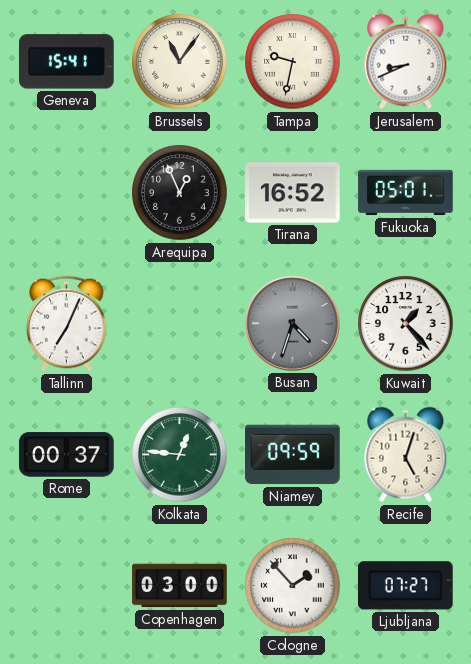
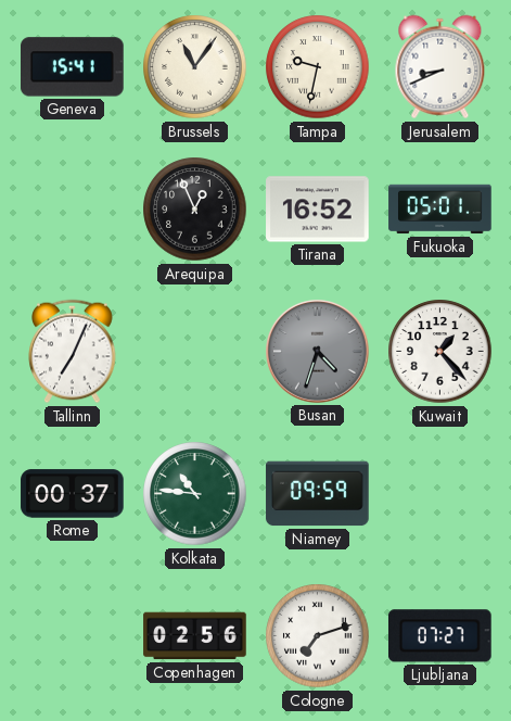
Kolkata: 12:46 -> 10:46
Recife: 5:03 -> none
Copenhagen: 03:00 -> 02:56
Cologne: 1:53 -> 7:12
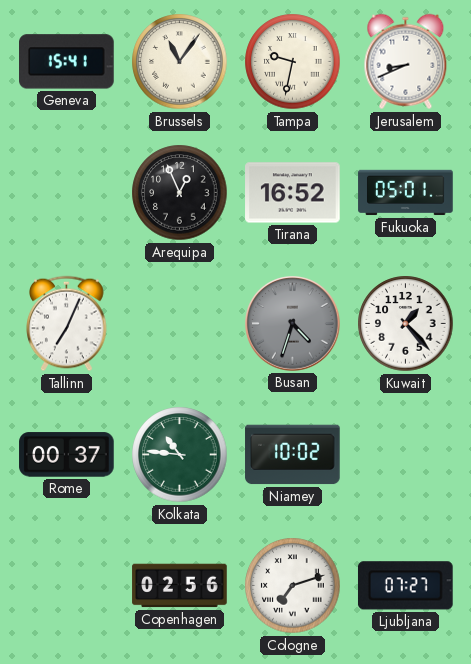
Niamey: 09:59 -> 10:02
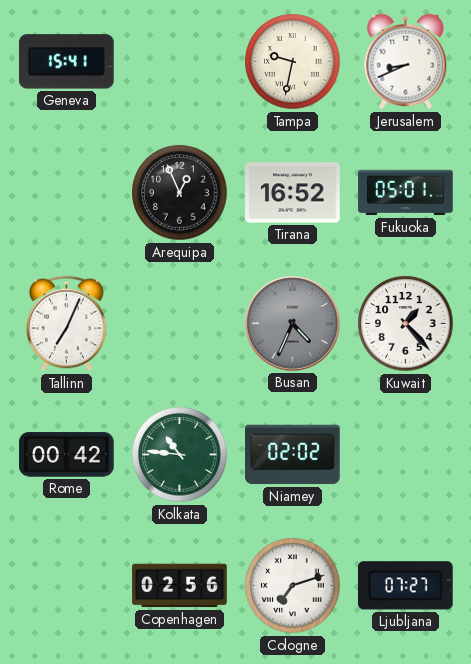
Brussels: 11:06 -> none
Busan: 4:33 -> 4:34
Rome: 00:37 -> 00:42
Niamey: 10:02 -> 02:02
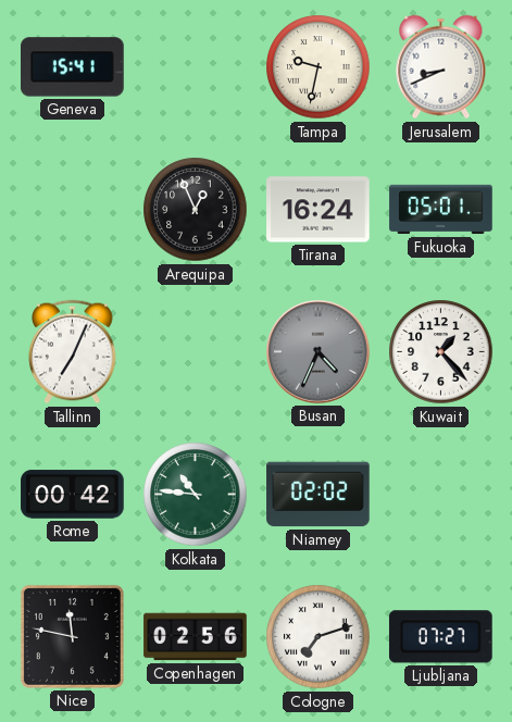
Tirana: 16:52 -> 16:24
Nice: none -> 11:47
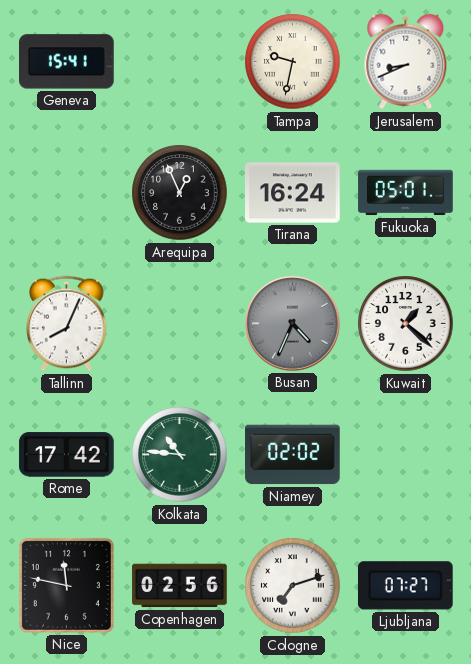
Tallinn: 7:04 -> 8:04
Kuwait: 1:23 -> 1:22
Rome: 00:42 -> 17:42
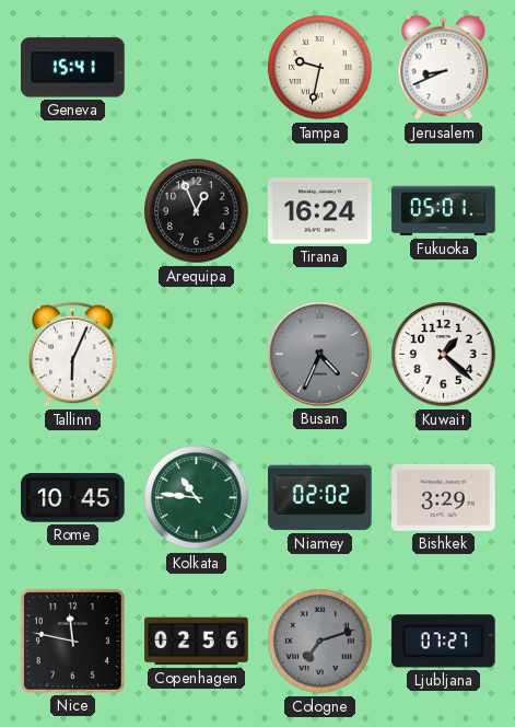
Tallinn: 8:04 -> 6:04
Rome: 17:42 -> 10:45
Bishkek: none -> 3:29
Cologne dial: white -> grey
